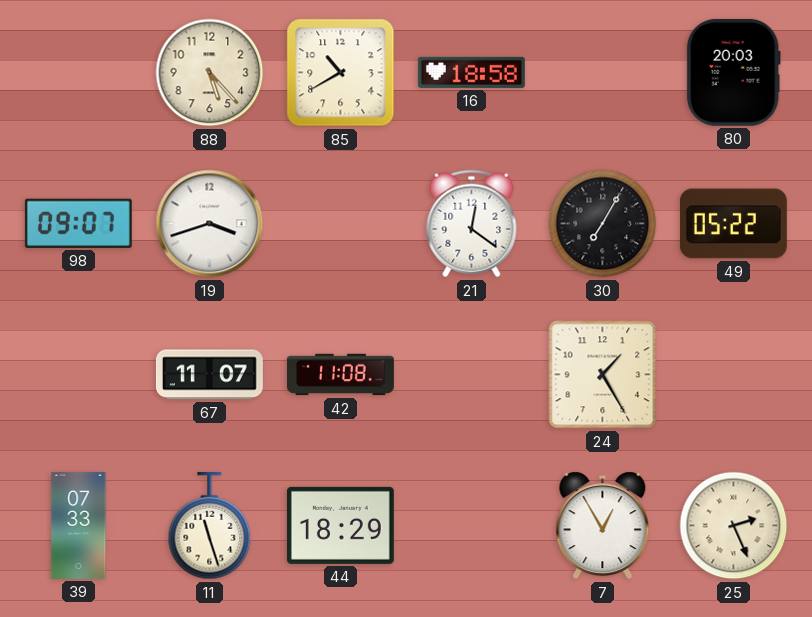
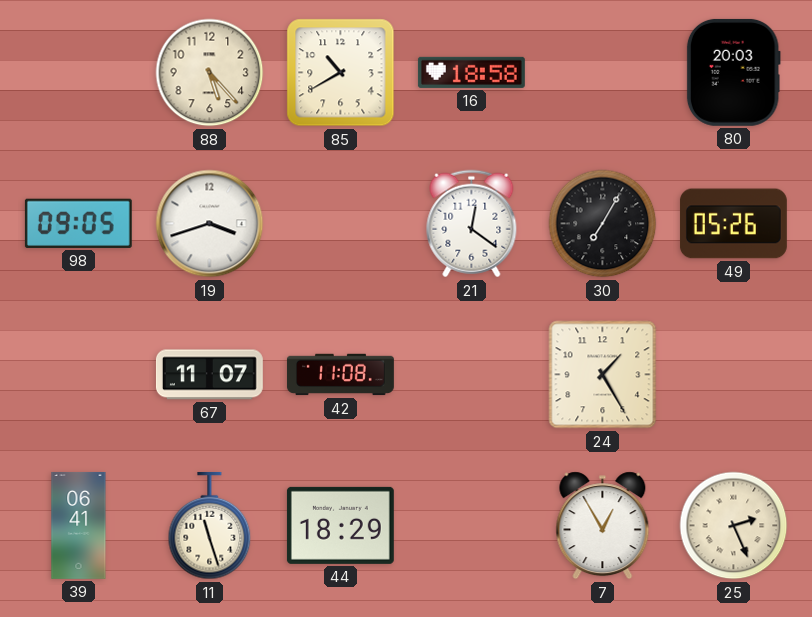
98: 09:07 -> 09:05
49: 05:22 -> 05:26
39: 07:33 -> 06:41
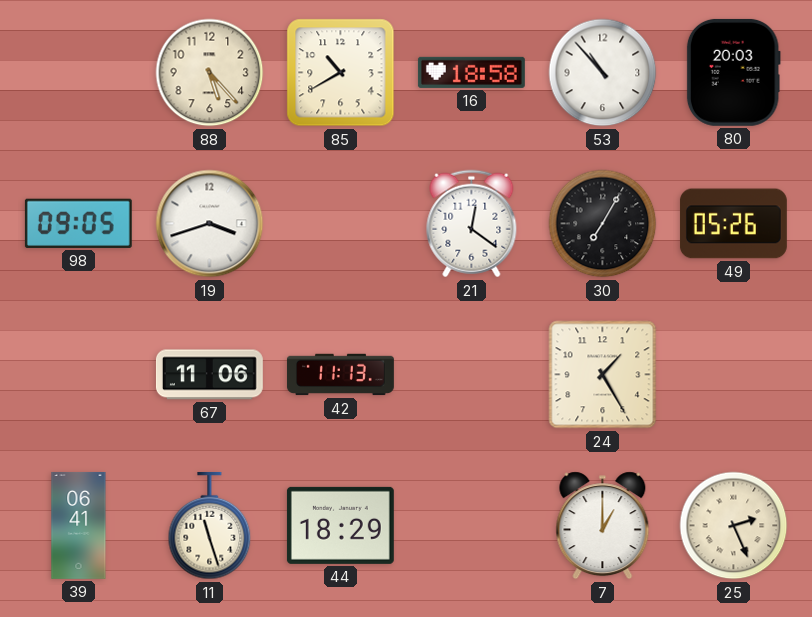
53: none -> 10:53
67: 11:07 -> 11:06
42: 11:08 -> 11:13
7: 12:55 -> 1:00
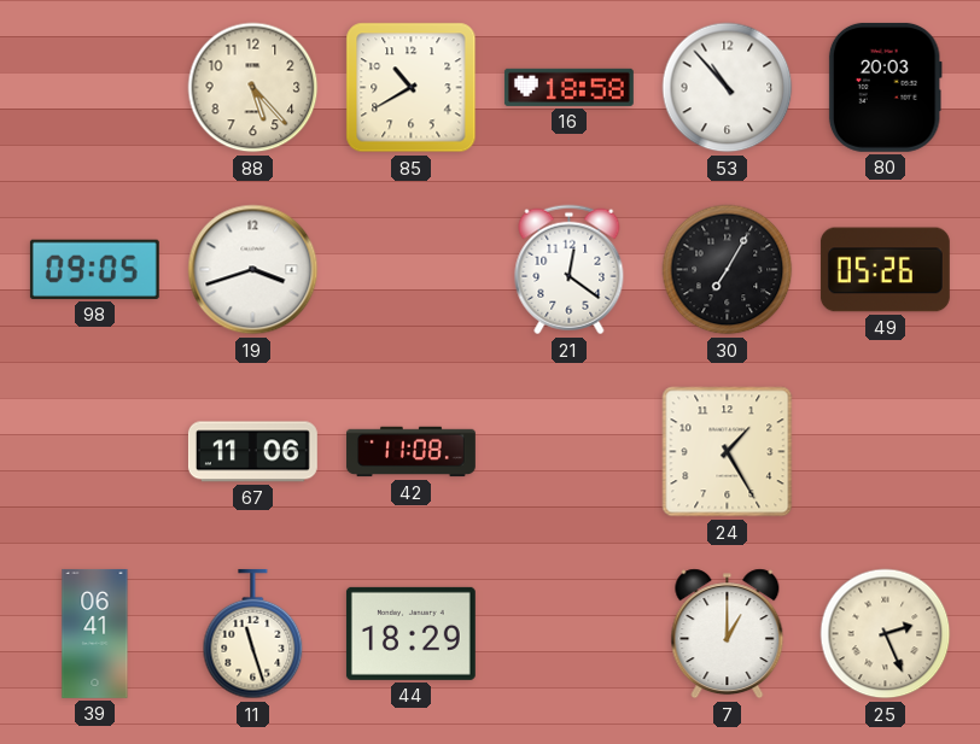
42: 11:13 -> 11:08
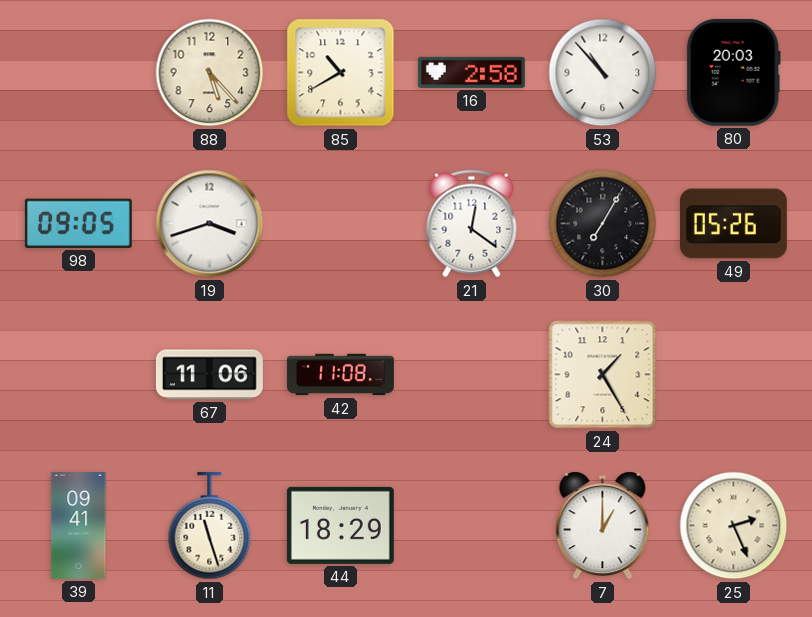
16: 18:58 -> 2:58
39: 06:41 -> 09:41
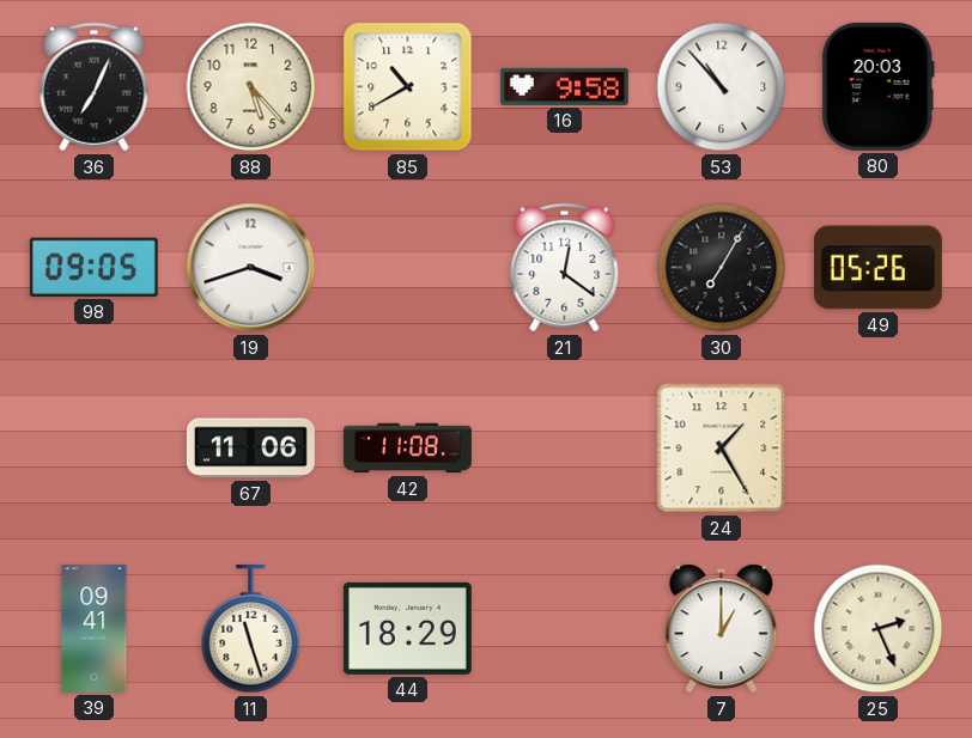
36: none -> 7:04
16: 2:58 -> 9:58
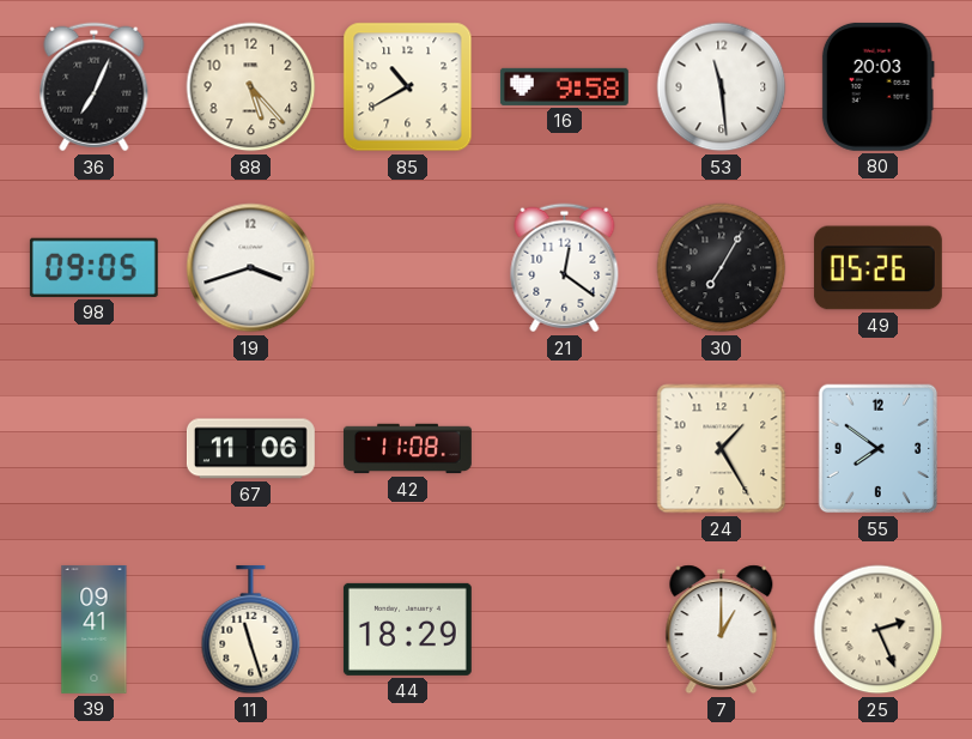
53: 10:53 -> 11:29
55: none -> 7:51
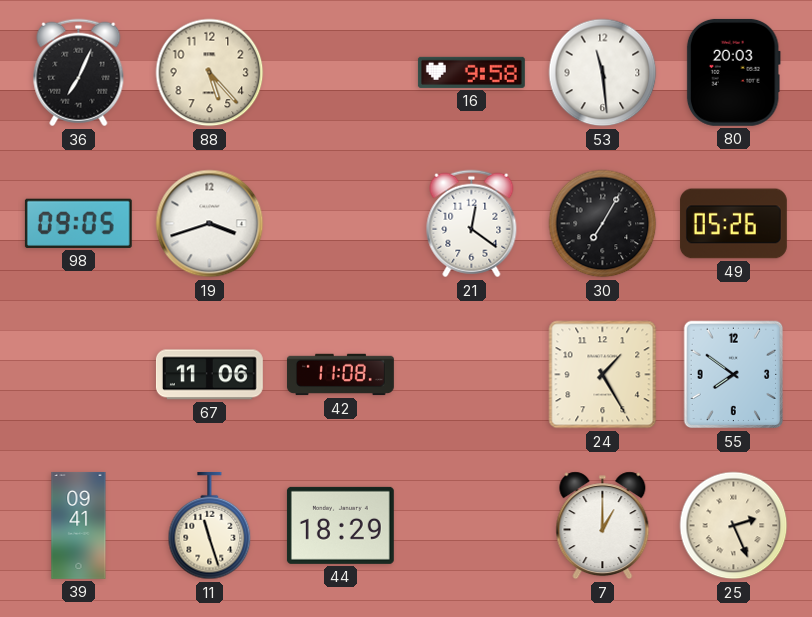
85: 10:40 -> none
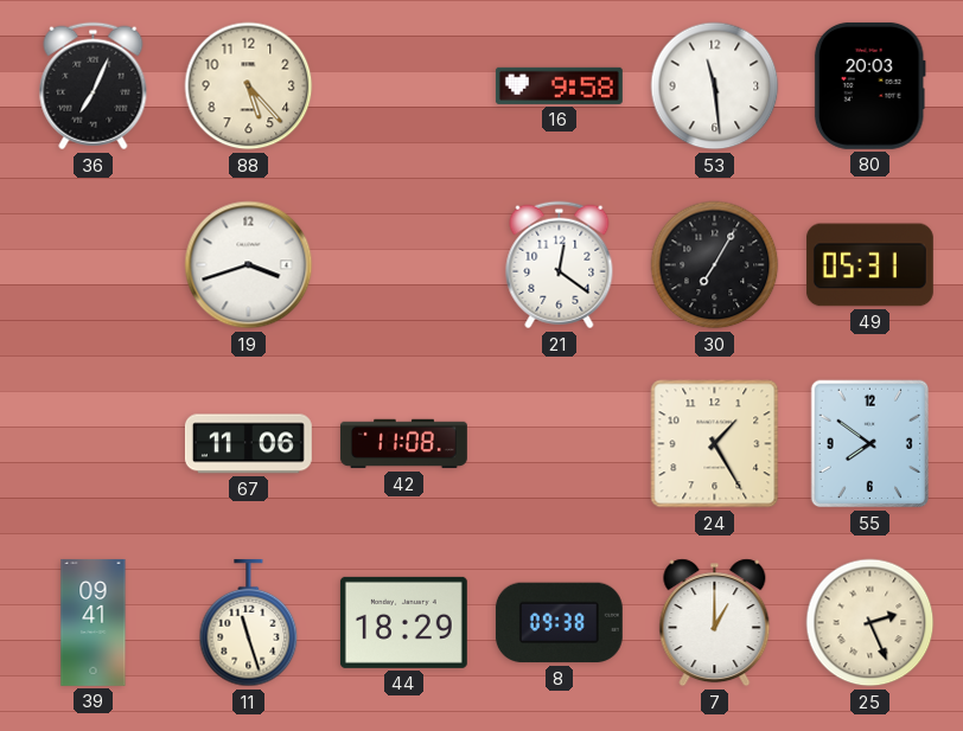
98: 09:05 -> none
49: 05:26 -> 05:31
8: none -> 09:38
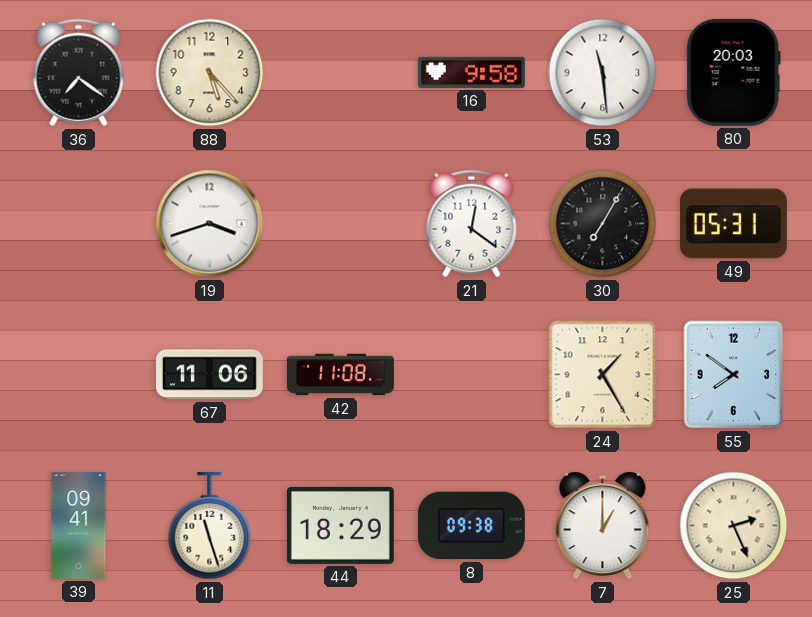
36: 7:04 -> 7:21
